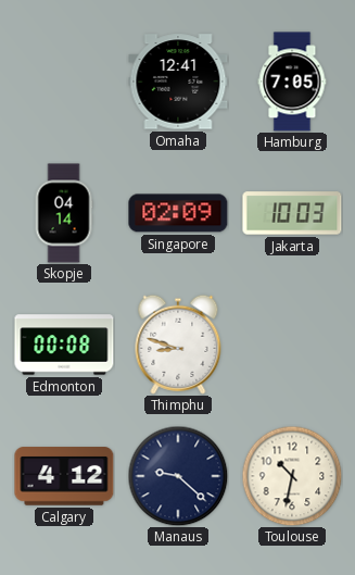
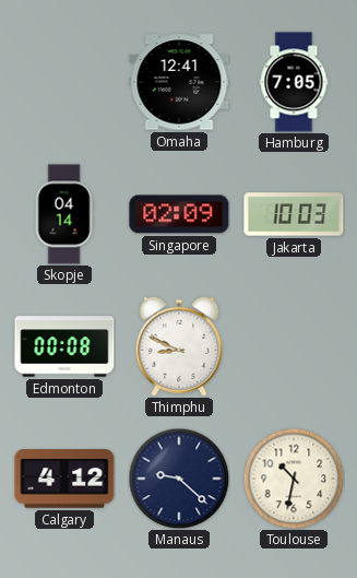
Thimphu: 8:48 -> 8:49
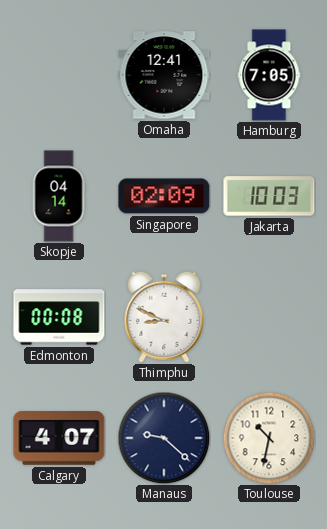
Calgary: 4:12 -> 4:07
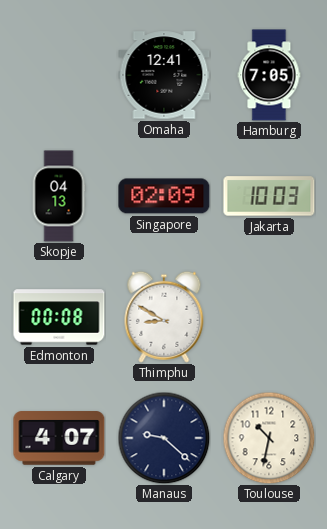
Skopje: 04:14 -> 04:13
Thimphu: 8:49 -> 8:50
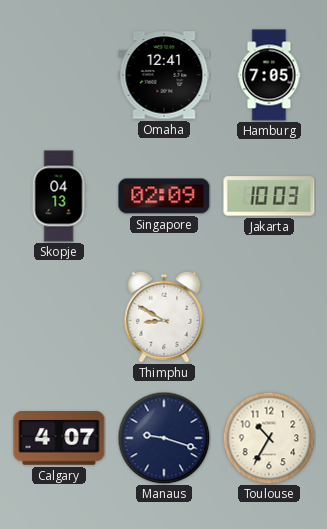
Edmonton: 00:08 -> none
Manaus: 9:22 -> 9:18
Toulouse: 10:32 -> 10:35
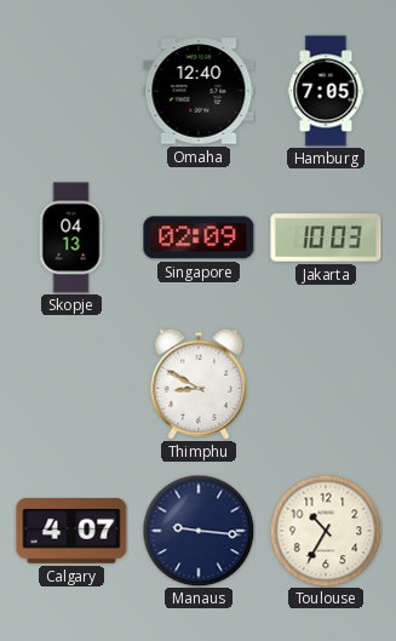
Omaha: 12:41 -> 12:40
Manaus: 9:18 -> 9:16
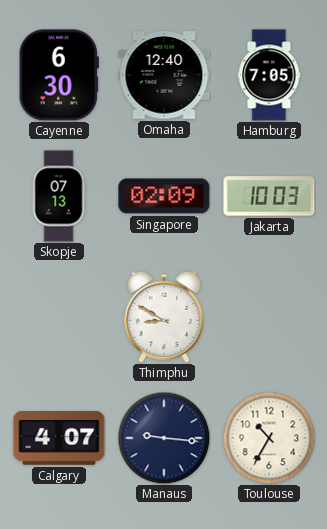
Cayenne: none -> 6:30
Skopje: 04:13 -> 07:13
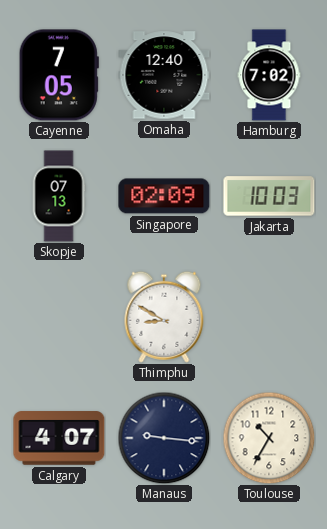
Cayenne: 6:30 -> 7:05
Hamburg: 7:05 -> 7:02
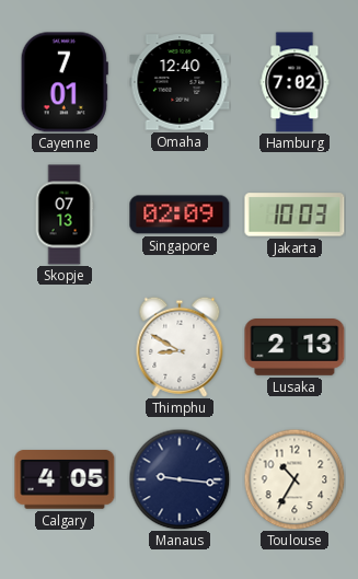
Cayenne: 7:05 -> 7:01
Lusaka: none -> 2:13
Calgary: 4:07 -> 4:05
